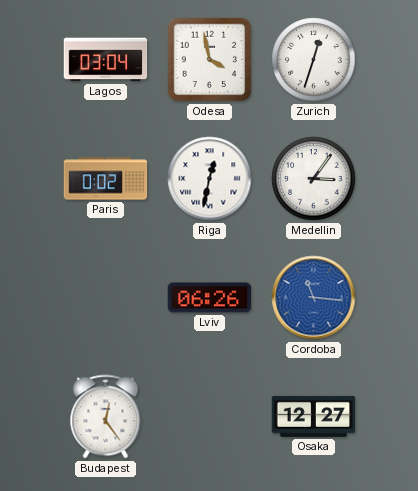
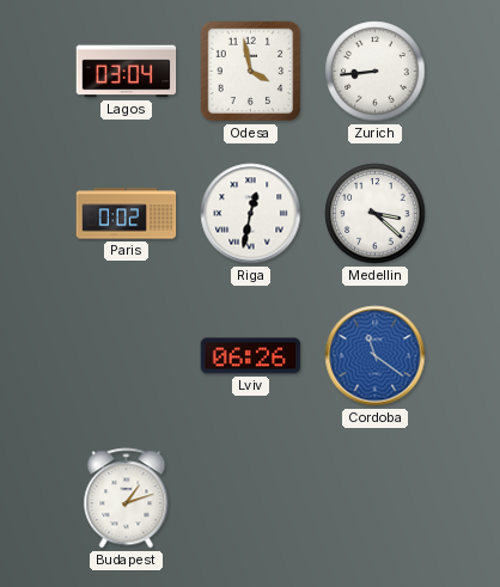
Zurich: 12:33 -> 8:44
Medellin: 3:06 -> 3:22
Cordoba: 11:16 -> 11:21
Budapest: 12:24 -> 1:12
Osaka: 12:27 -> none
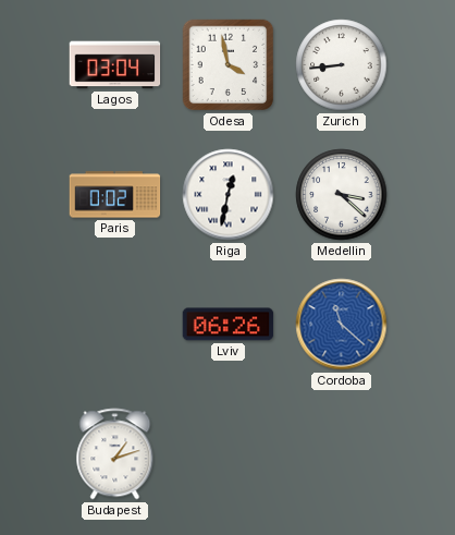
Cordoba: 11:21 -> 11:22
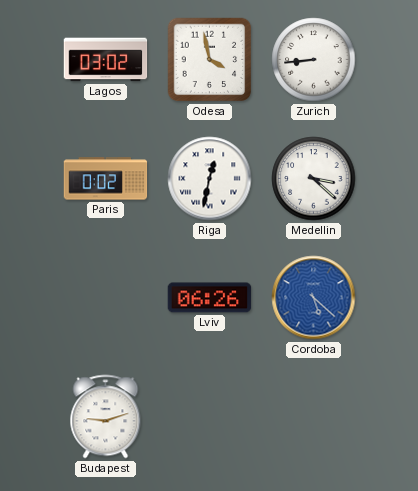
Lagos: 03:04 -> 03:02
Cordoba: 11:22 -> 5:22
Budapest: 1:12 -> 9:12
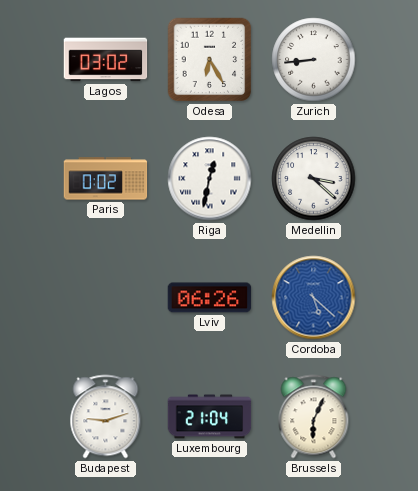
Odesa: 3:58 -> 6:25
Luxembourg: none -> 21:04
Brussels: none -> 6:04
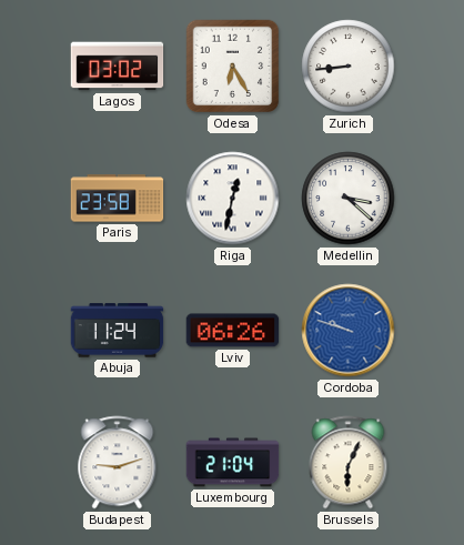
Paris: 0:02 -> 23:58
Abuja: none -> 11:24
Cordoba: 5:22 -> 9:48
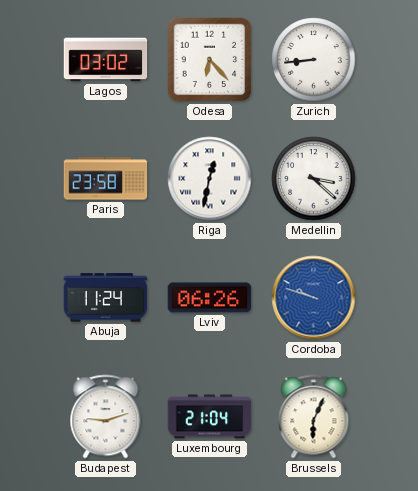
Odesa: 6:25 -> 6:23
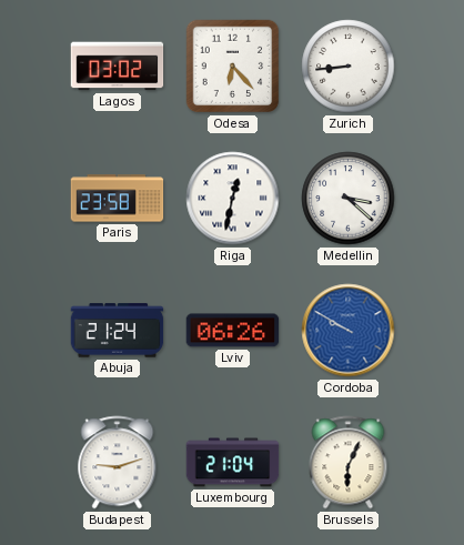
Abuja: 11:24 -> 21:24
Cordoba: 9:48 -> 9:50
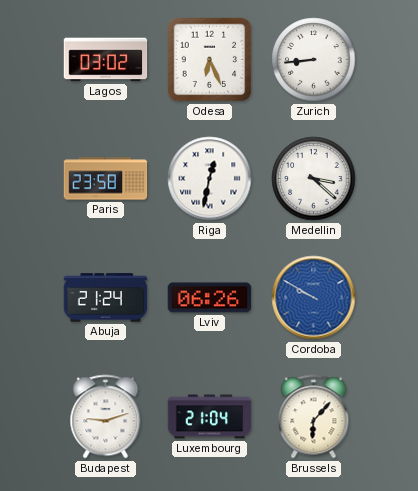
Odesa: 6:23 -> 6:26
Brussels: 6:04 -> 6:07
